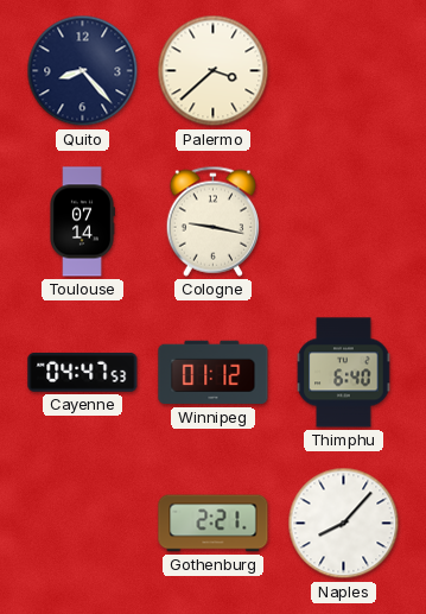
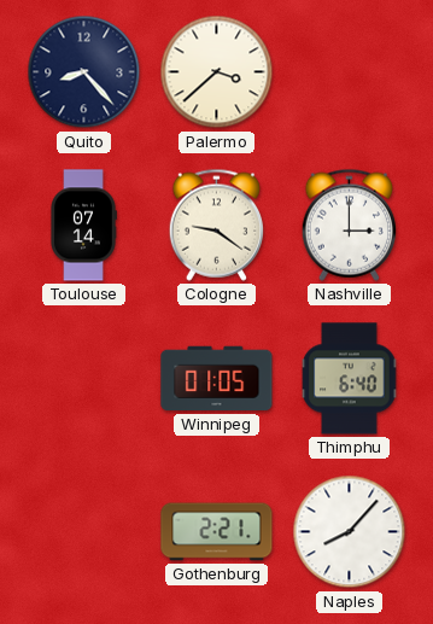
Cologne: 9:17 -> 9:21
Nashville: none -> 3:00
Cayenne: 04:47 -> none
Winnipeg: 01:12 -> 01:05
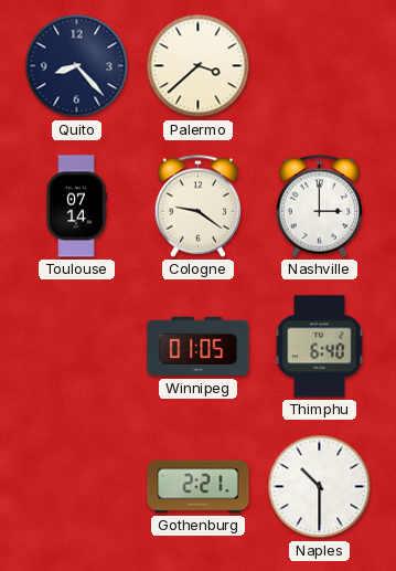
Naples: 8:07 -> 10:30
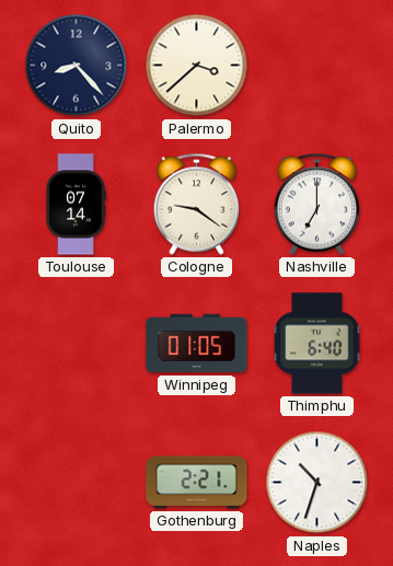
Nashville: 3:00 -> 7:00
Naples: 10:30 -> 10:33
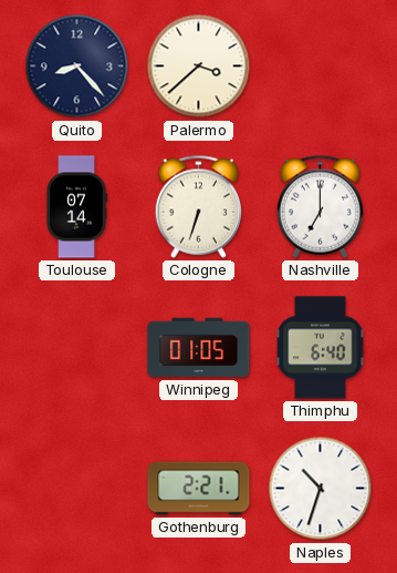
Cologne: 9:21 -> 6:33
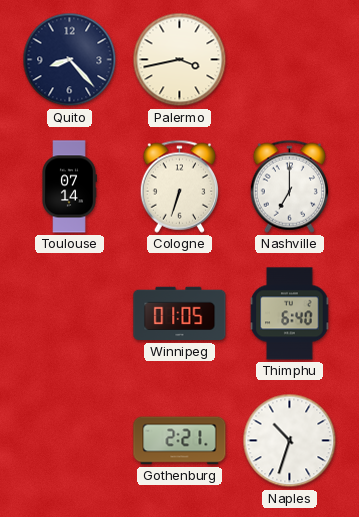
Palermo: 3:38 -> 3:43
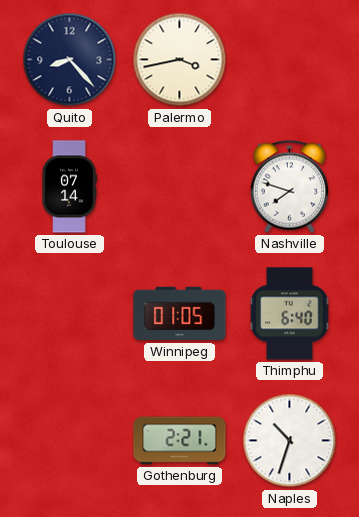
Cologne: 6:33 -> none
Nashville: 7:00 -> 7:48
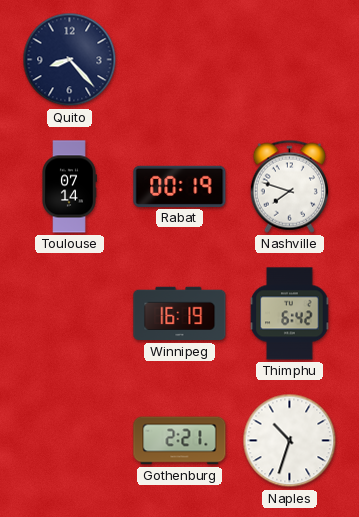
Palermo: 3:43 -> none
Rabat: none -> 00:19
Winnipeg: 01:05 -> 16:19
Thimphu: 6:40 -> 6:42
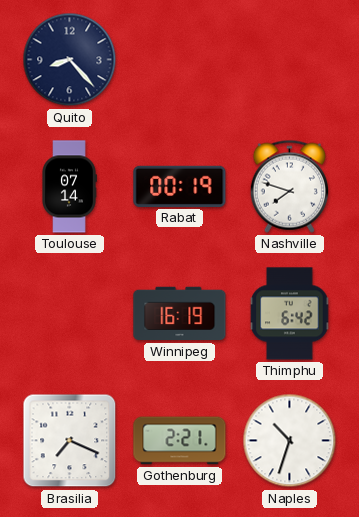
Brasilia: none -> 7:19
